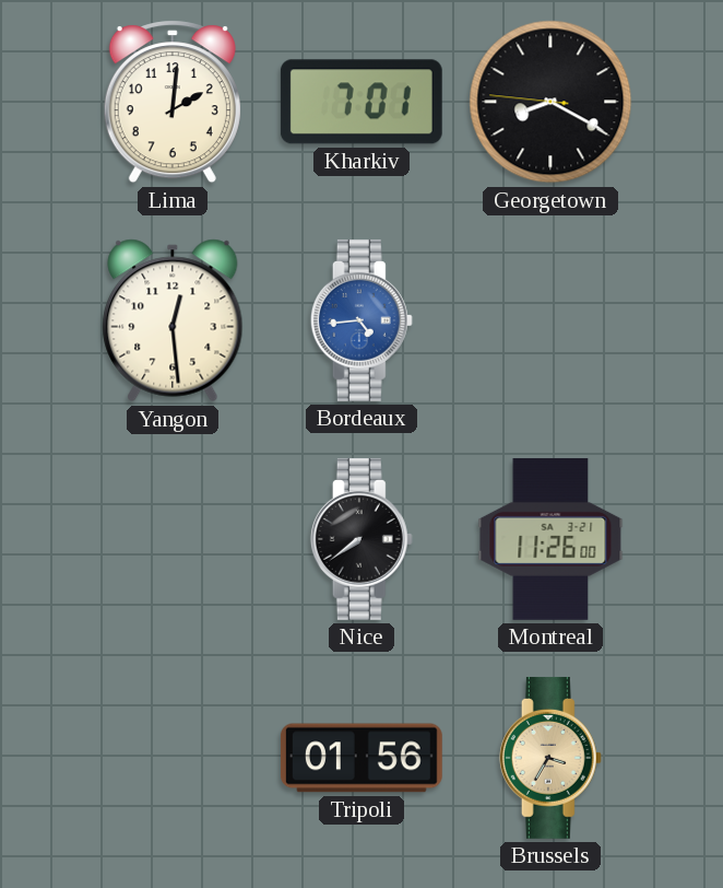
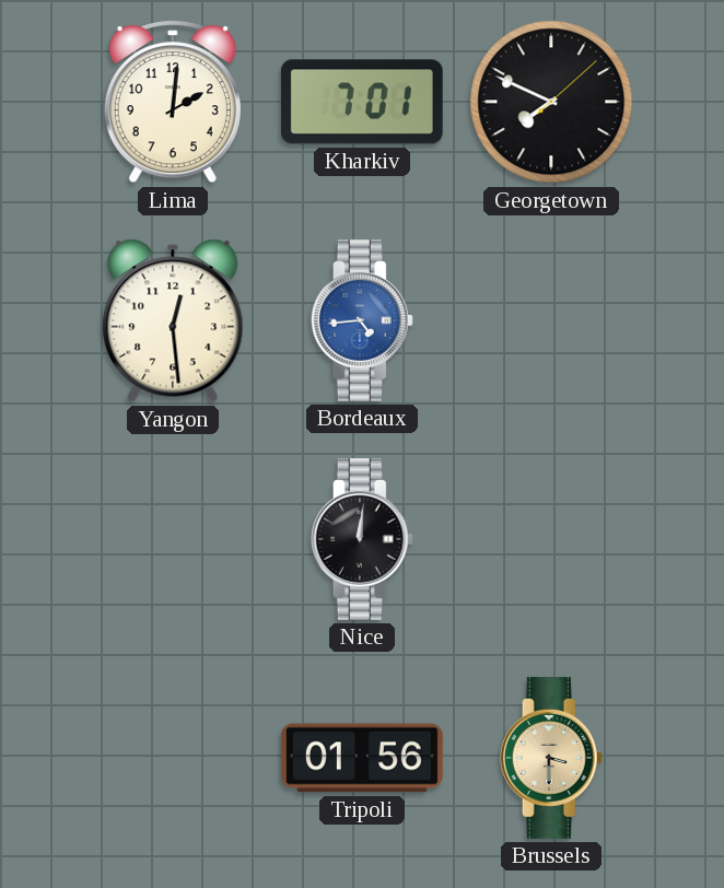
Georgetown: 8:19 -> 7:49
Nice: 7:39 -> 12:01
Montreal: 11:26 -> none
Brussels: 3:35 -> 3:30
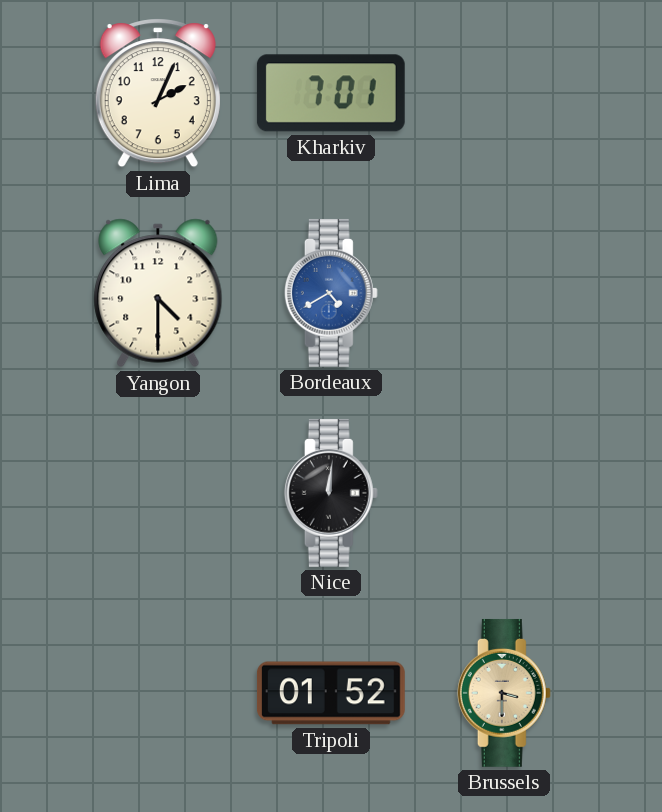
Lima: 2:01 -> 2:04
Georgetown: 7:49 -> none
Yangon: 12:29 -> 4:30
Bordeaux: 4:44 -> 4:40
Tripoli: 01:56 -> 01:52
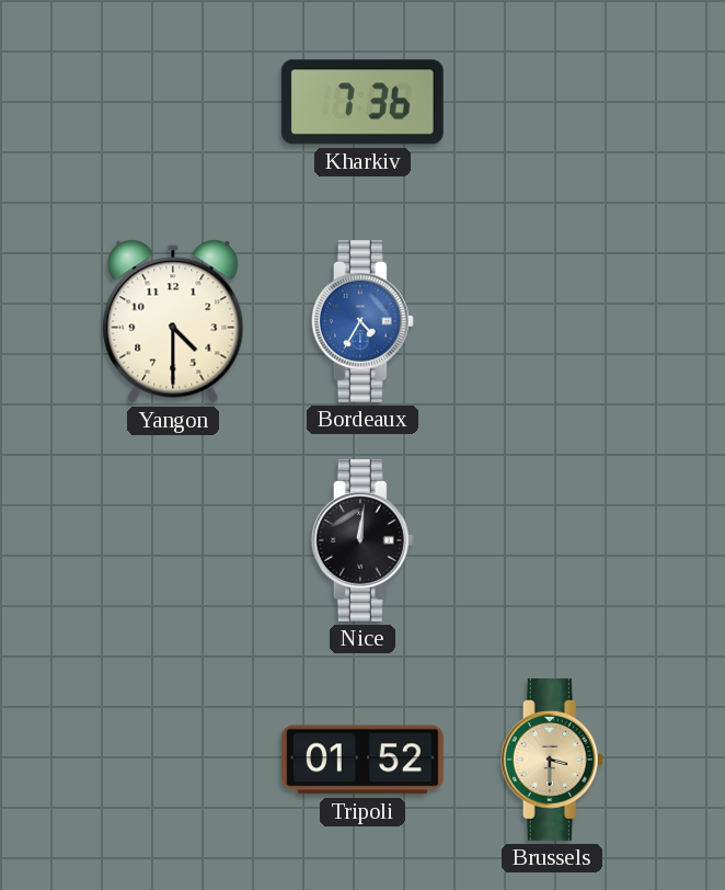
Lima: 2:04 -> none
Kharkiv: 7:01 -> 7:36
Bordeaux: 4:40 -> 4:35
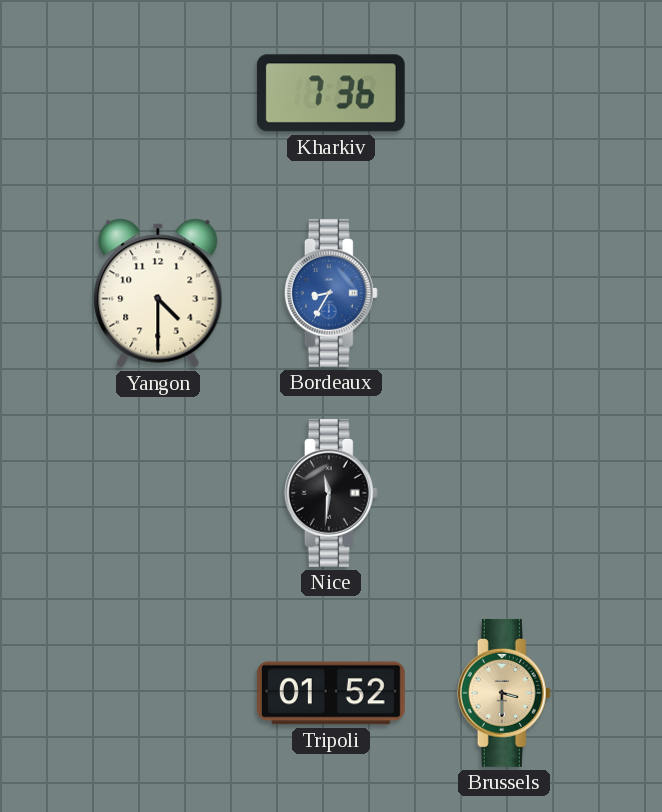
Bordeaux: 4:35 -> 8:35
Nice: 12:01 -> 11:31
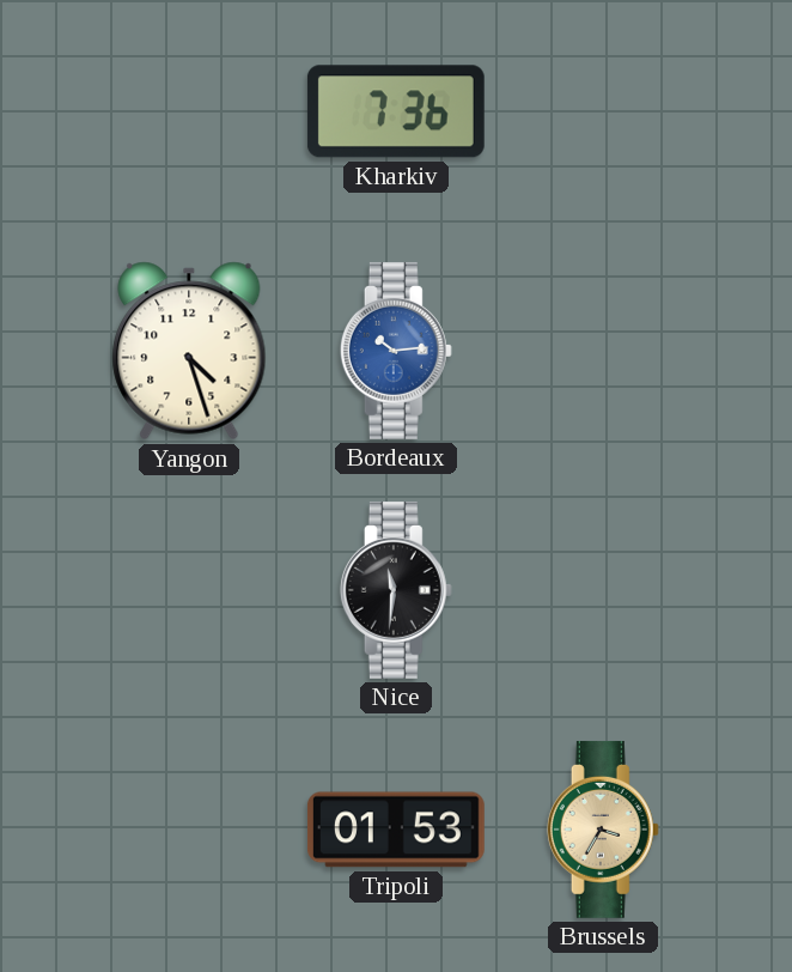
Yangon: 4:30 -> 4:27
Bordeaux: 8:35 -> 10:14
Tripoli: 01:52 -> 01:53
Brussels: 3:30 -> 3:35
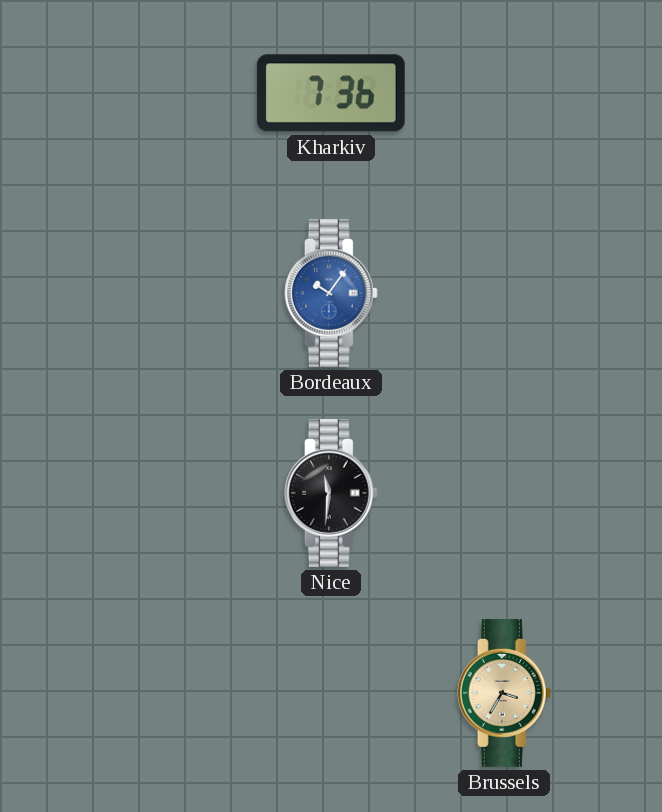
Yangon: 4:27 -> none
Bordeaux: 10:14 -> 10:06
Tripoli: 01:53 -> none
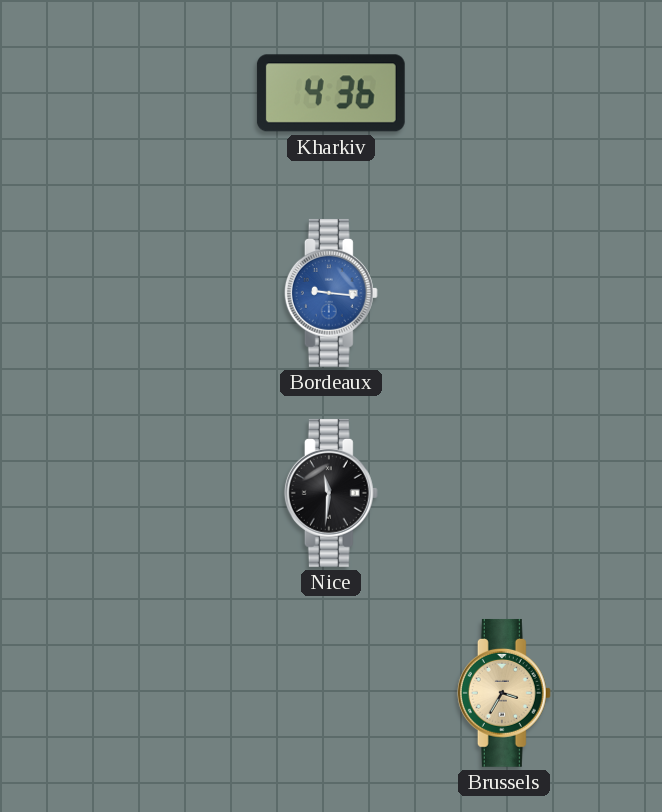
Kharkiv: 7:36 -> 4:36
Bordeaux: 10:06 -> 9:16
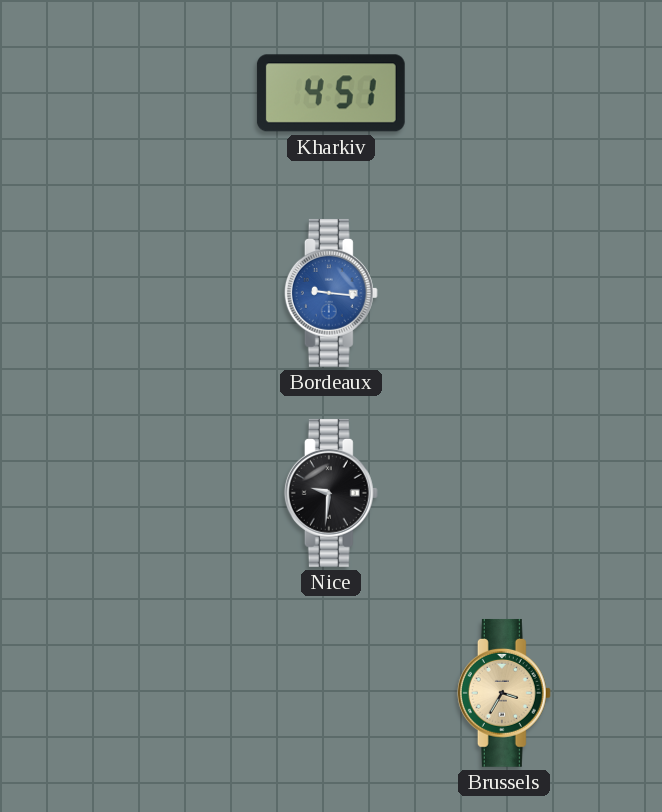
Kharkiv: 4:36 -> 4:51
Nice: 11:31 -> 9:31
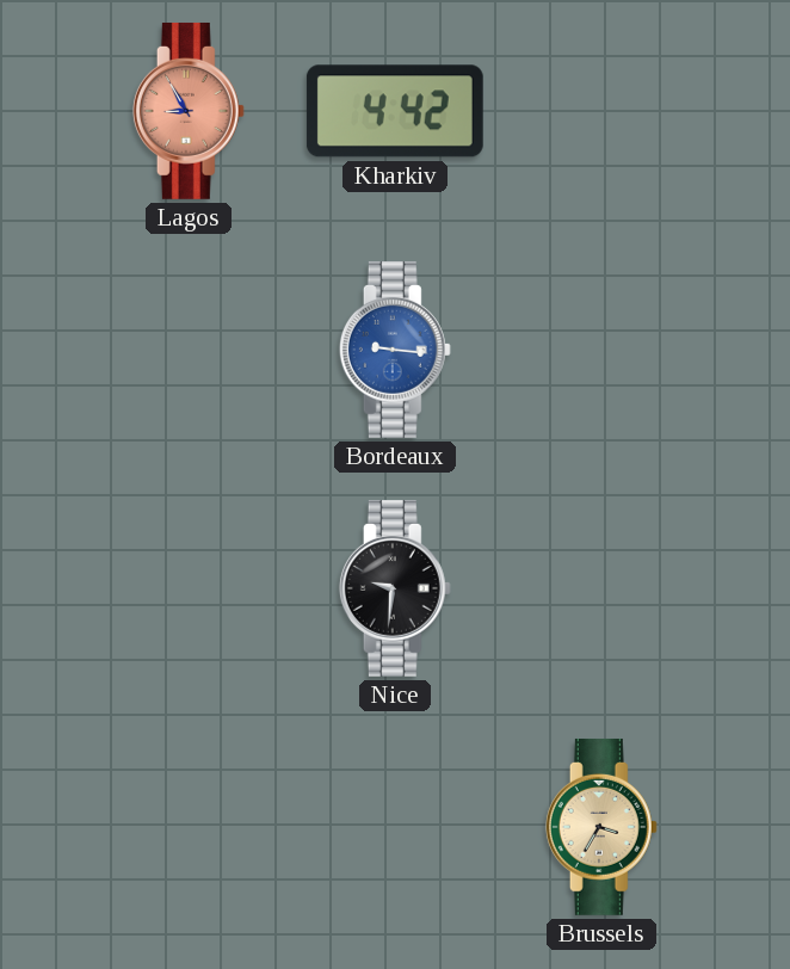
Lagos: none -> 8:55
Kharkiv: 4:51 -> 4:42
